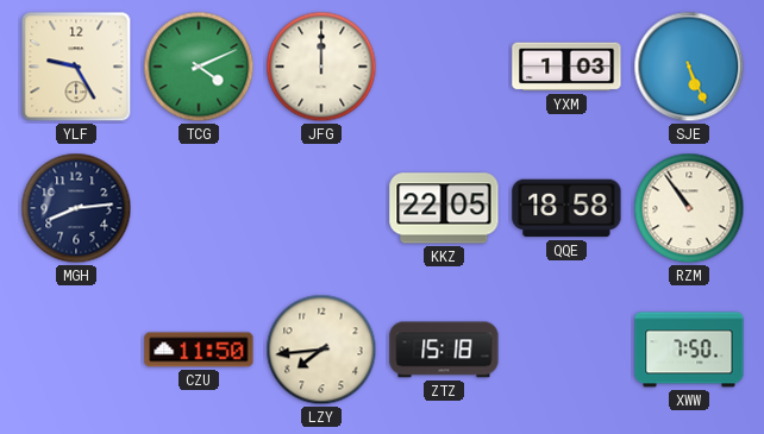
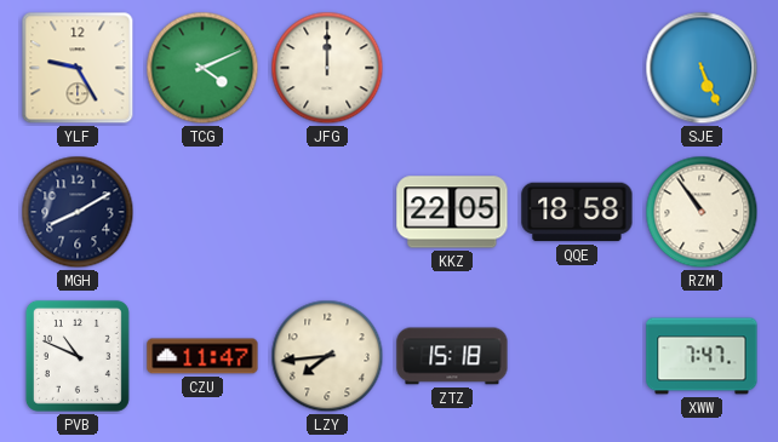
YXM: 1:03 -> none
MGH: 8:14 -> 8:10
PVB: none -> 10:49
CZU: 11:50 -> 11:47
XWW: 7:50 -> 7:47
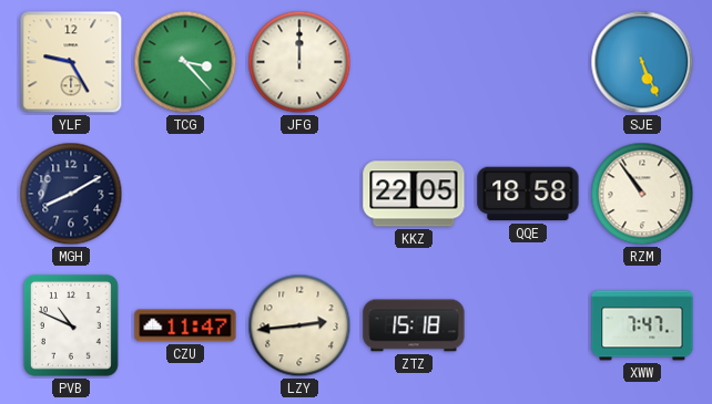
TCG: 4:11 -> 3:23
LZY: 7:44 -> 2:44
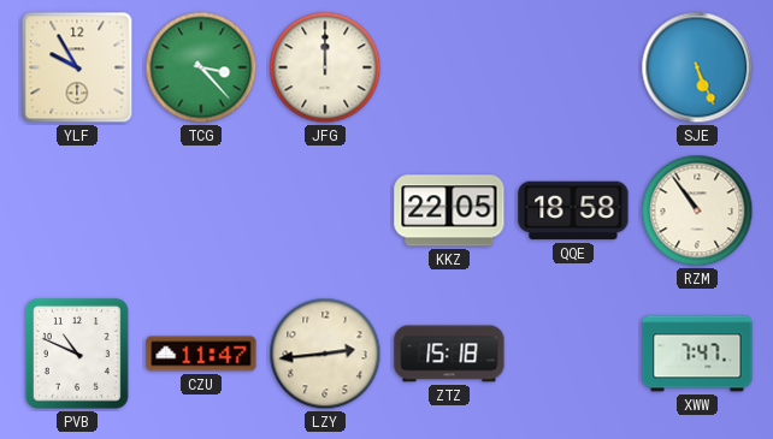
YLF: 9:25 -> 9:55
MGH: 8:10 -> none
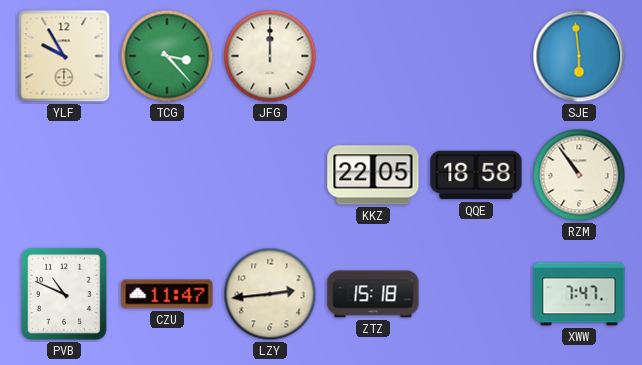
SJE: 5:26 -> 5:59
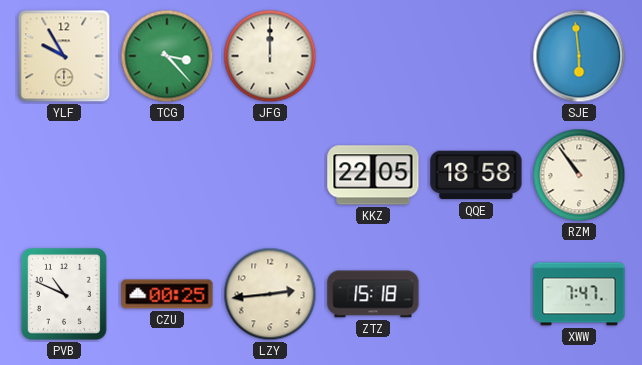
CZU: 11:47 -> 00:25
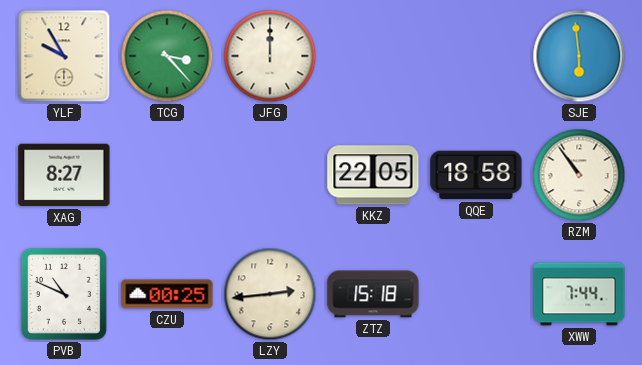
XAG: none -> 8:27
XWW: 7:47 -> 7:44
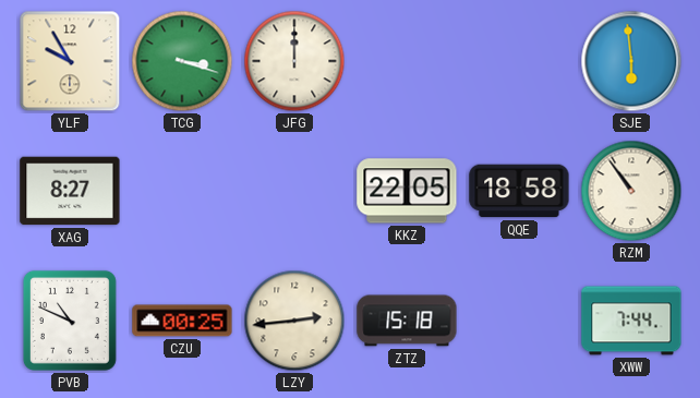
TCG: 3:23 -> 3:18
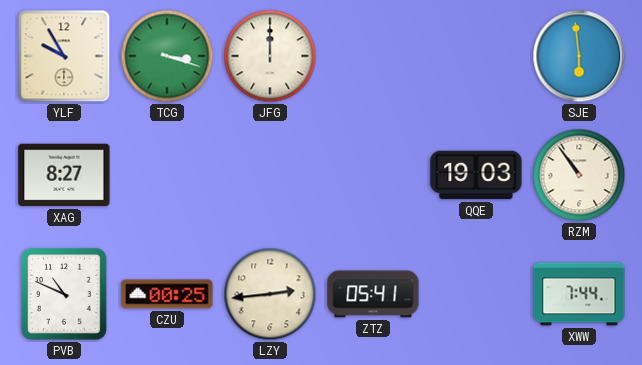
KKZ: 22:05 -> none
QQE: 18:58 -> 19:03
ZTZ: 15:18 -> 05:41
